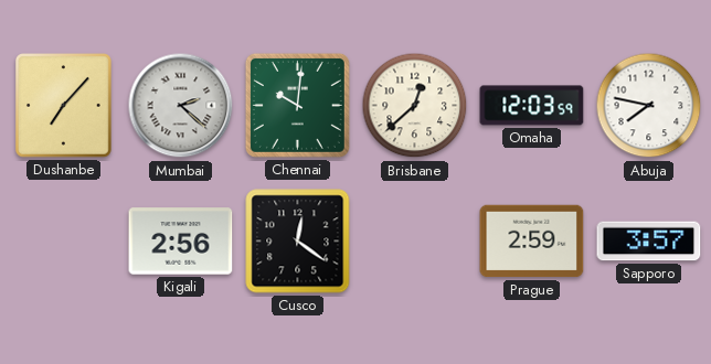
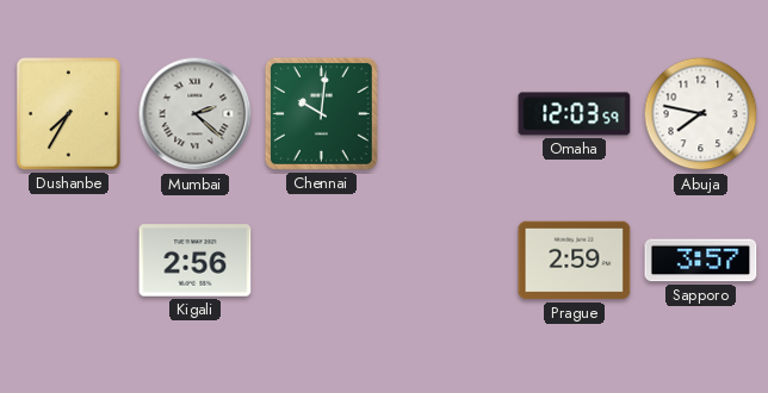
Dushanbe: 7:07 -> 7:35
Brisbane: 12:38 -> none
Cusco: 12:21 -> none
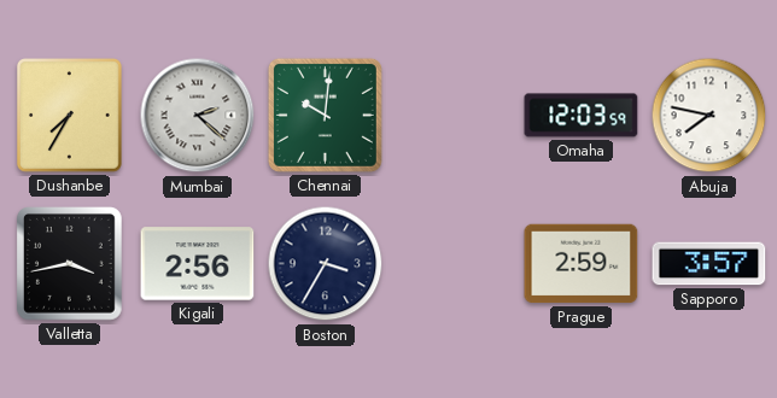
Valletta: none -> 3:43
Boston: none -> 3:35
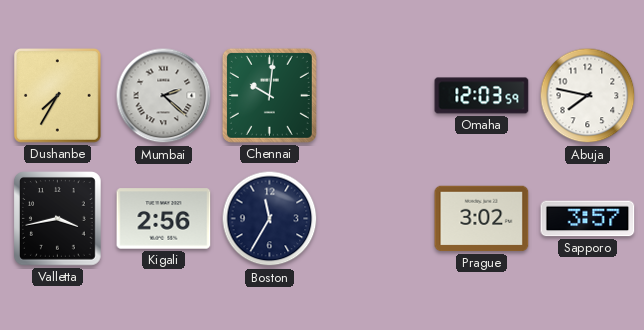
Boston: 3:35 -> 11:35
Prague: 2:59 -> 3:02
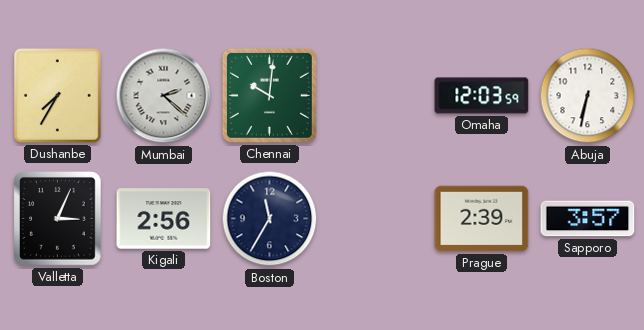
Abuja: 7:47 -> 6:32
Valletta: 3:43 -> 3:04
Prague: 3:02 -> 2:39
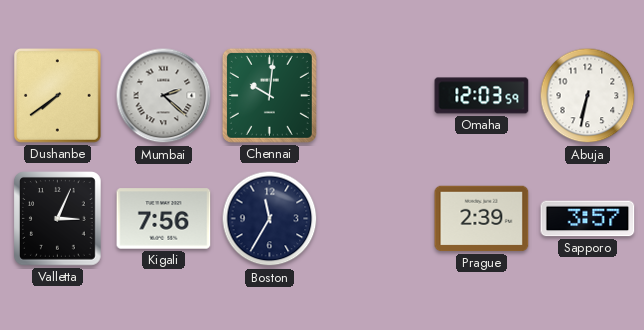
Dushanbe: 7:35 -> 7:39
Kigali: 2:56 -> 7:56
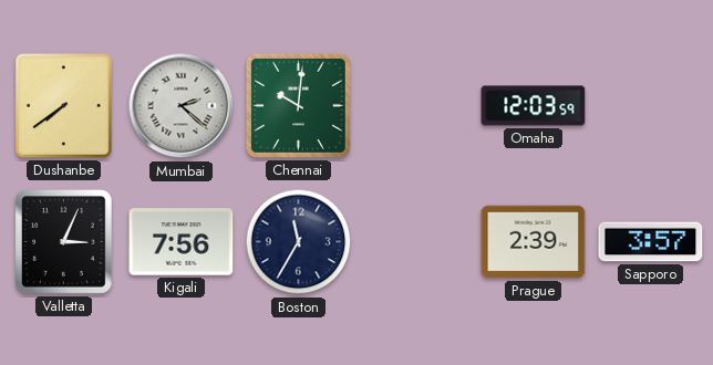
Abuja: 6:32 -> none
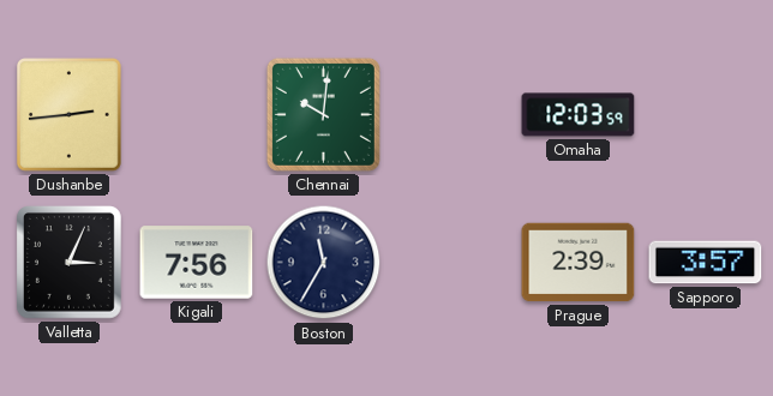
Dushanbe: 7:39 -> 2:44
Mumbai: 2:22 -> none
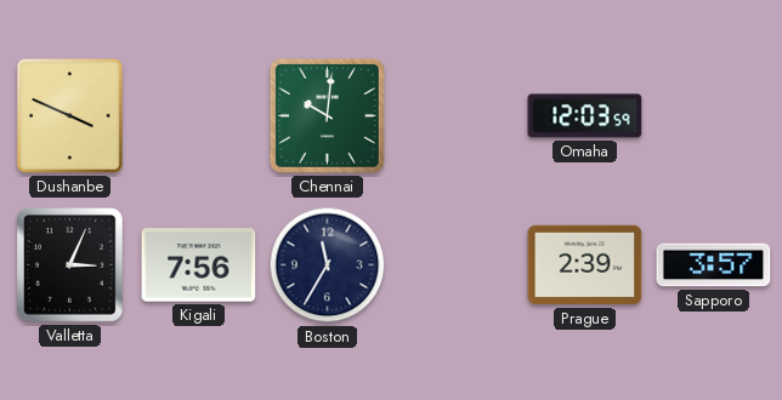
Dushanbe: 2:44 -> 3:49
